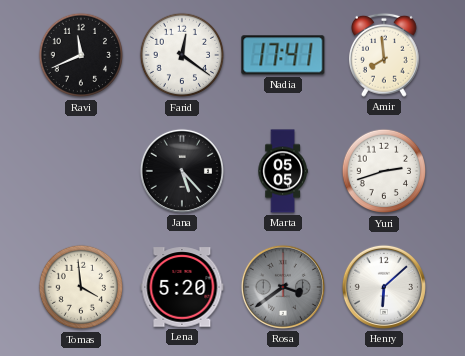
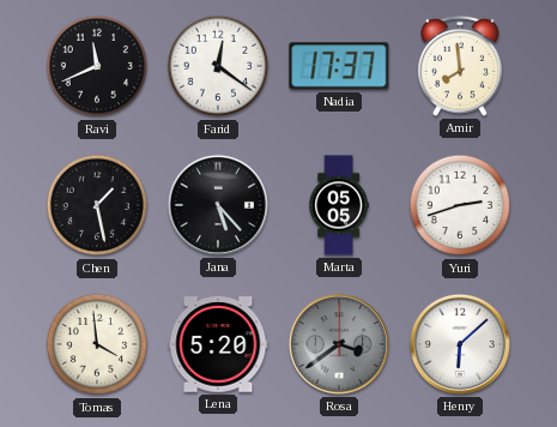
Nadia: 17:41 -> 17:37
Chen: none -> 1:28
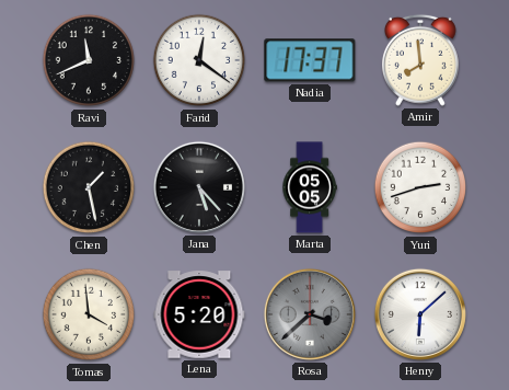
Rosa: 3:39 -> 3:38
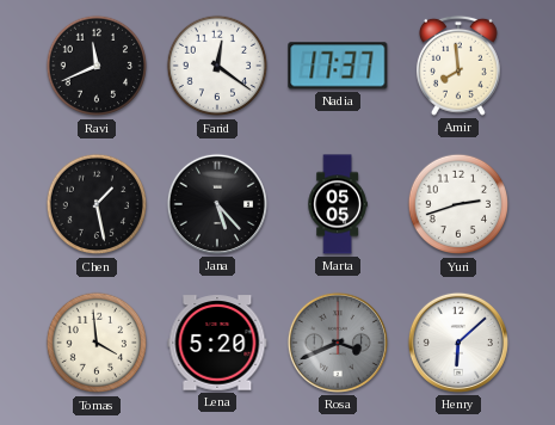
Rosa: 3:38 -> 3:41
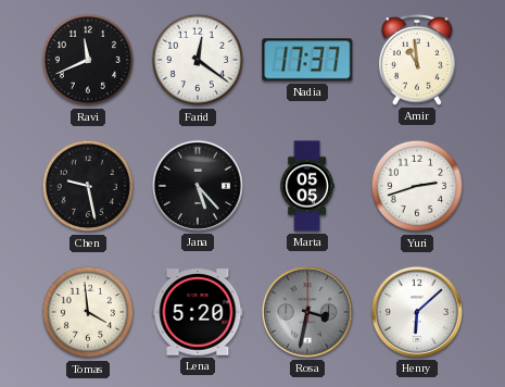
Amir: 7:59 -> 10:59
Chen: 1:28 -> 9:28
Rosa: 3:41 -> 3:32
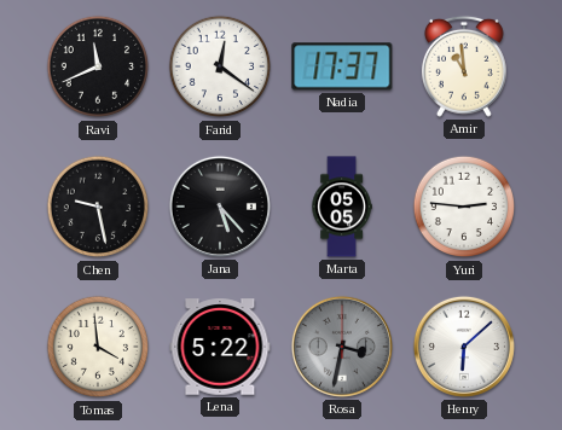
Yuri: 2:42 -> 2:46
Lena: 5:20 -> 5:22
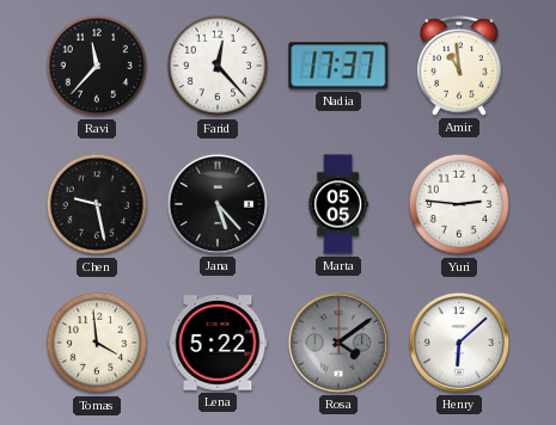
Ravi: 11:41 -> 11:37
Farid: 12:21 -> 12:23
Rosa: 3:32 -> 4:09
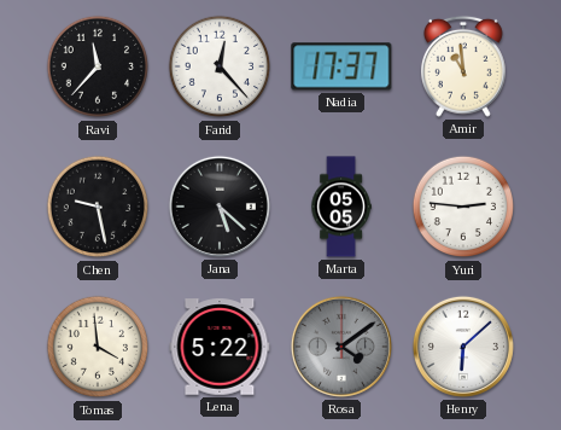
Jana: 5:23 -> 5:22
